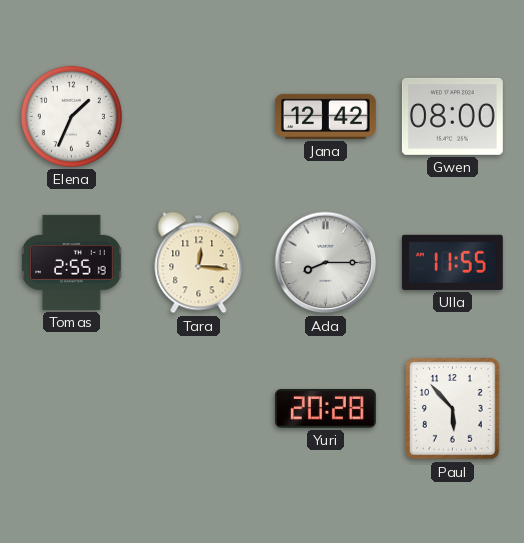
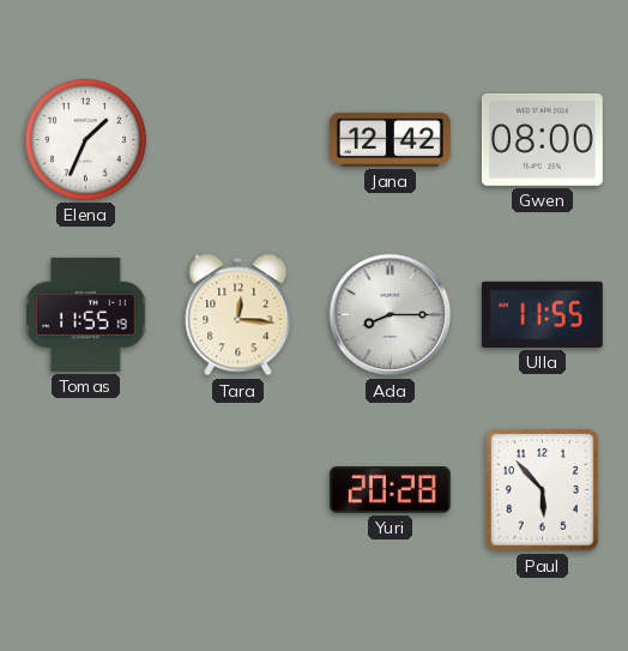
Tomas: 2:55 -> 11:55
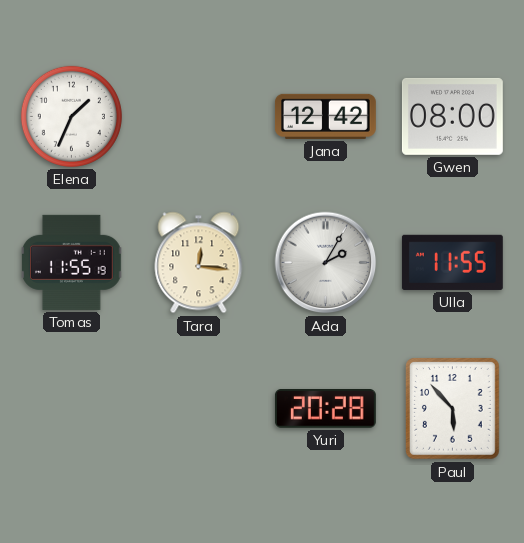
Ada: 8:15 -> 2:05
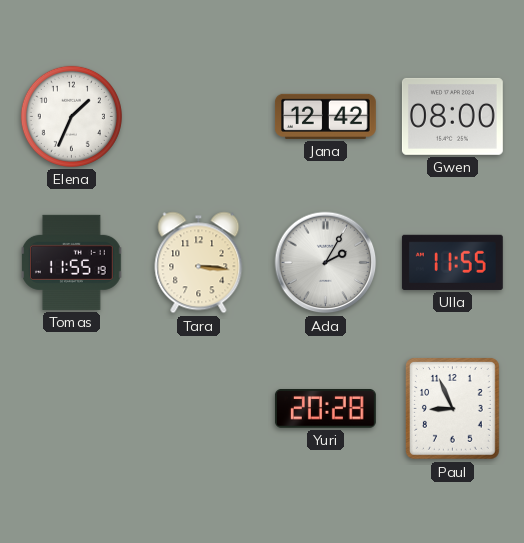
Tara: 12:16 -> 3:16
Paul: 5:53 -> 8:56
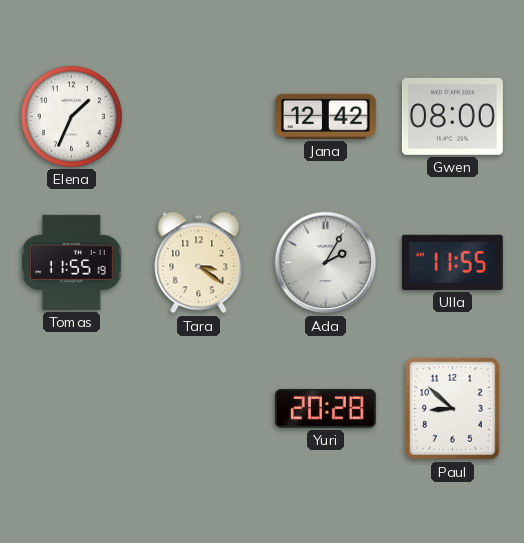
Tara: 3:16 -> 3:21
Paul: 8:56 -> 8:52
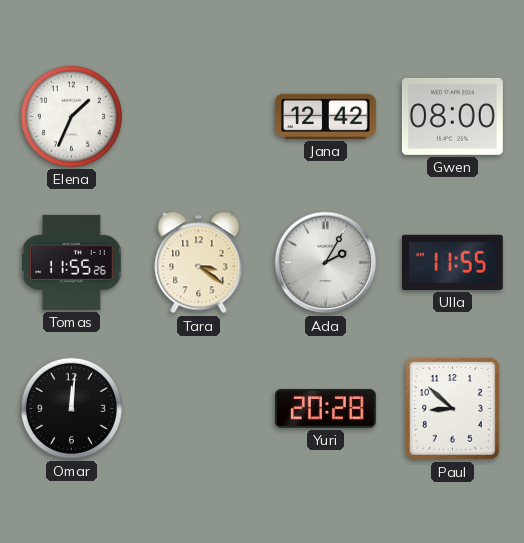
Tomas: 11:55:19 -> 11:55:26
Omar: none -> 12:01
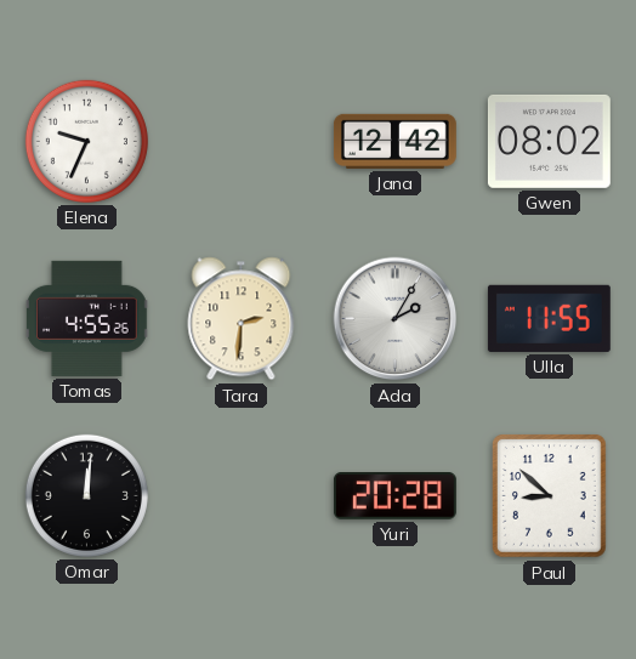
Elena: 1:34 -> 9:34
Gwen: 08:00 -> 08:02
Tomas: 11:55 -> 4:55
Tara: 3:21 -> 2:31
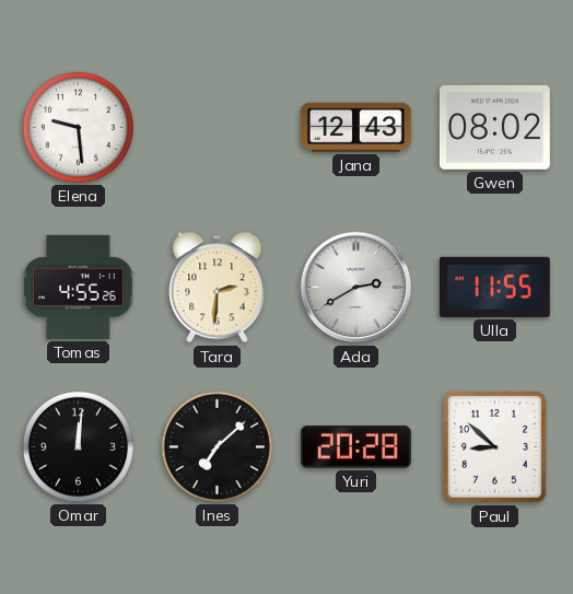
Elena: 9:34 -> 9:29
Jana: 12:42 -> 12:43
Ada: 2:05 -> 2:40
Ines: none -> 7:08
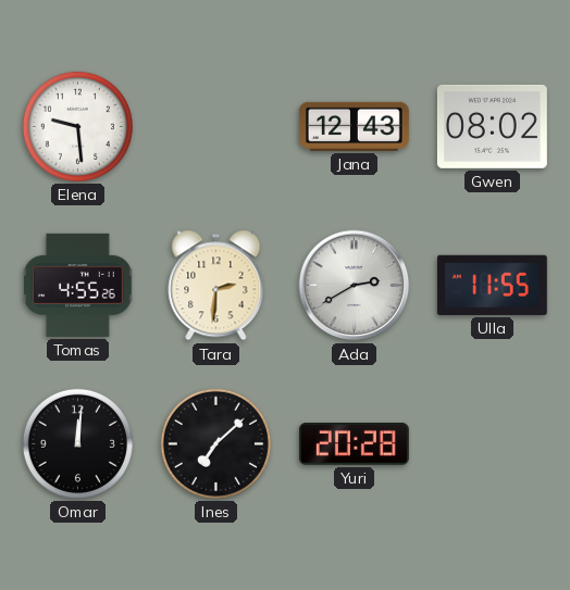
Paul: 8:52 -> none
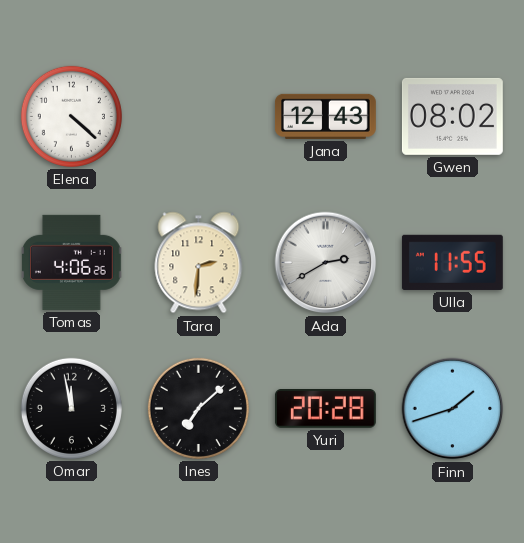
Elena: 9:29 -> 4:22
Tomas: 4:55 -> 4:06
Omar: 12:01 -> 11:58
Finn: none -> 1:42
